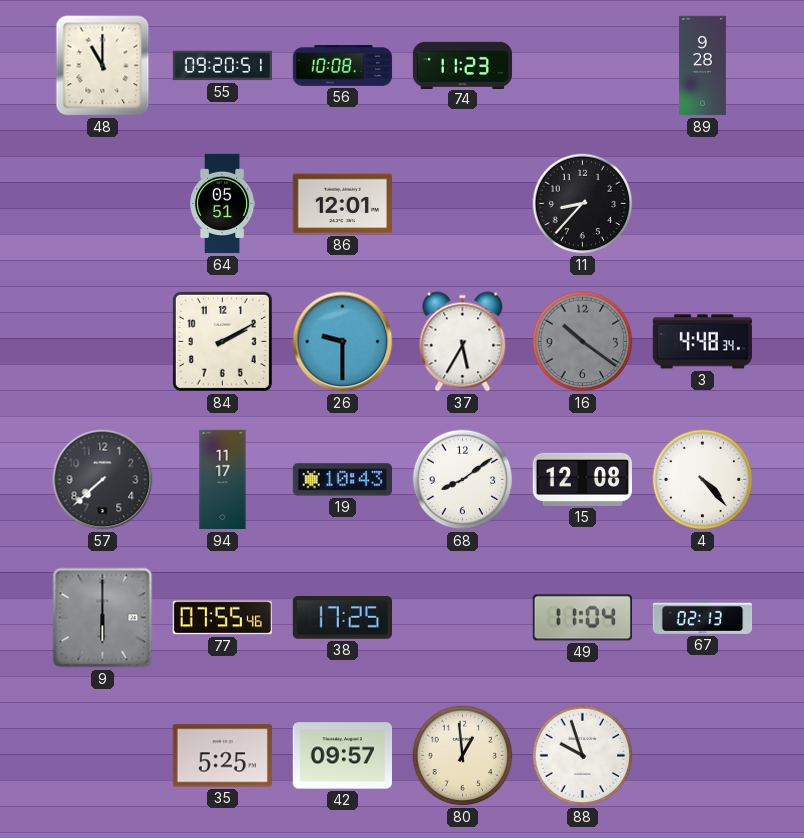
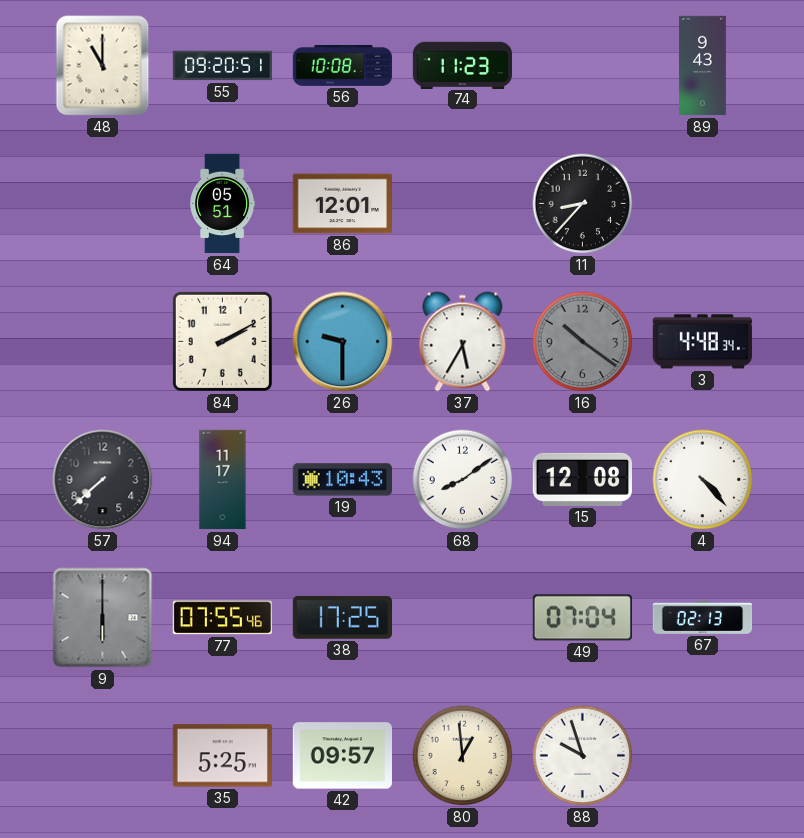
89: 9:28 -> 9:43
49: 11:04 -> 07:04
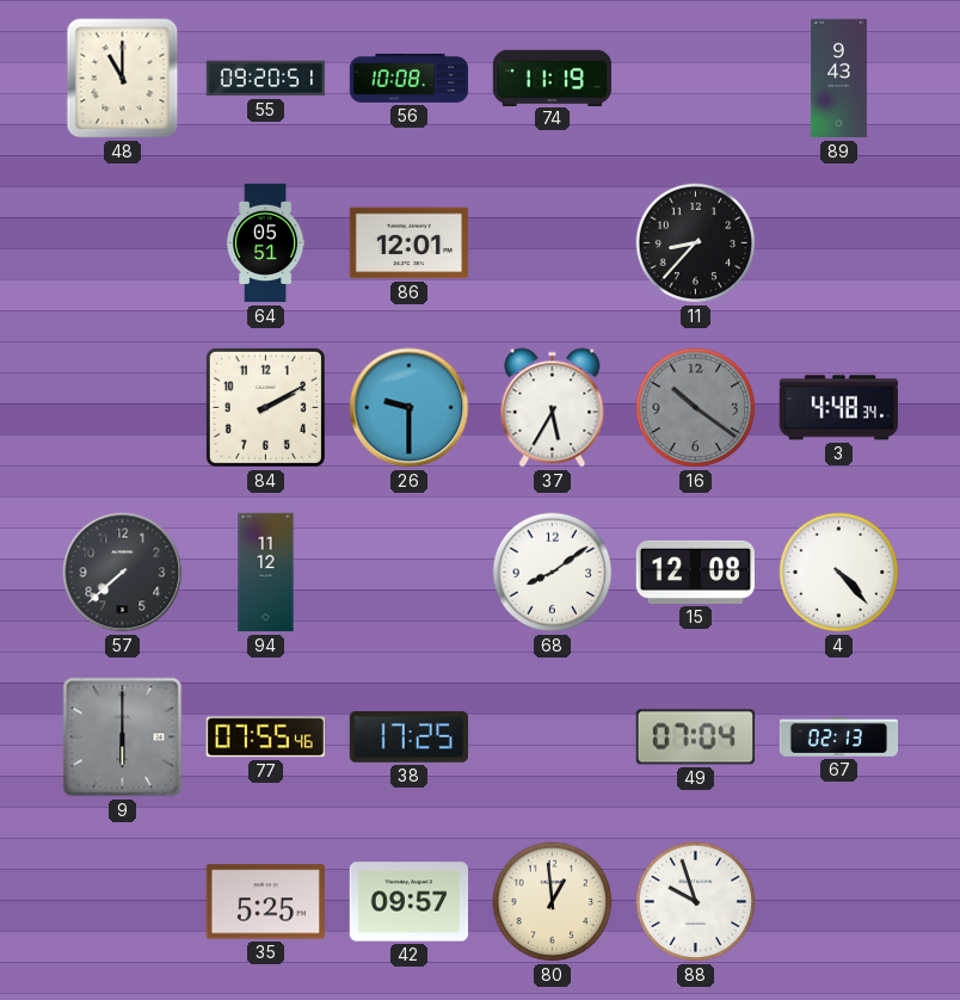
74: 11:23 -> 11:19
94: 11:17 -> 11:12
19: 10:43 -> none
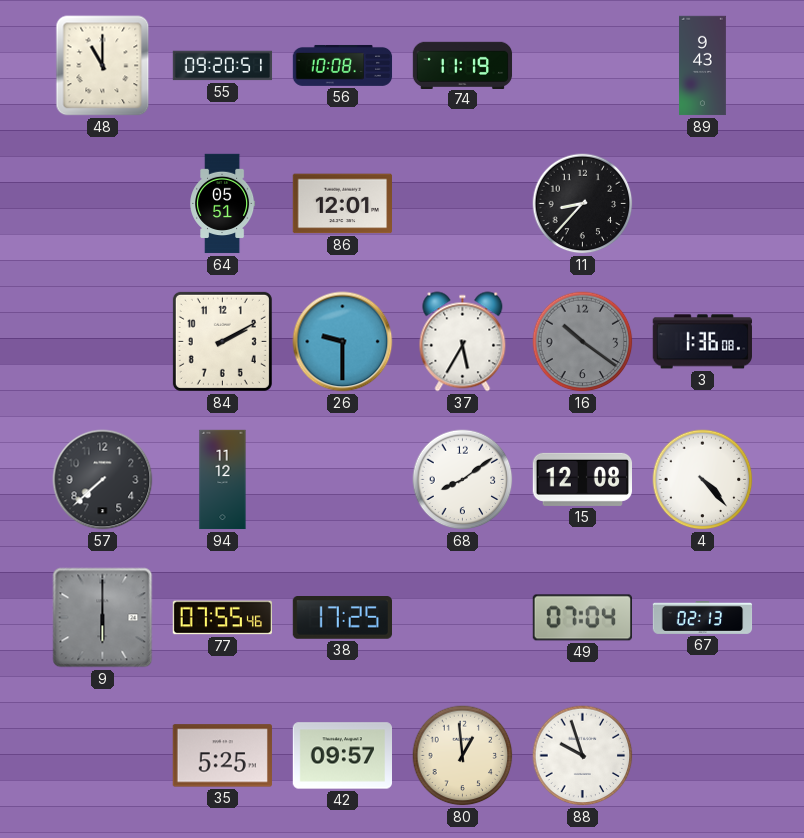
3: 4:48 -> 1:36
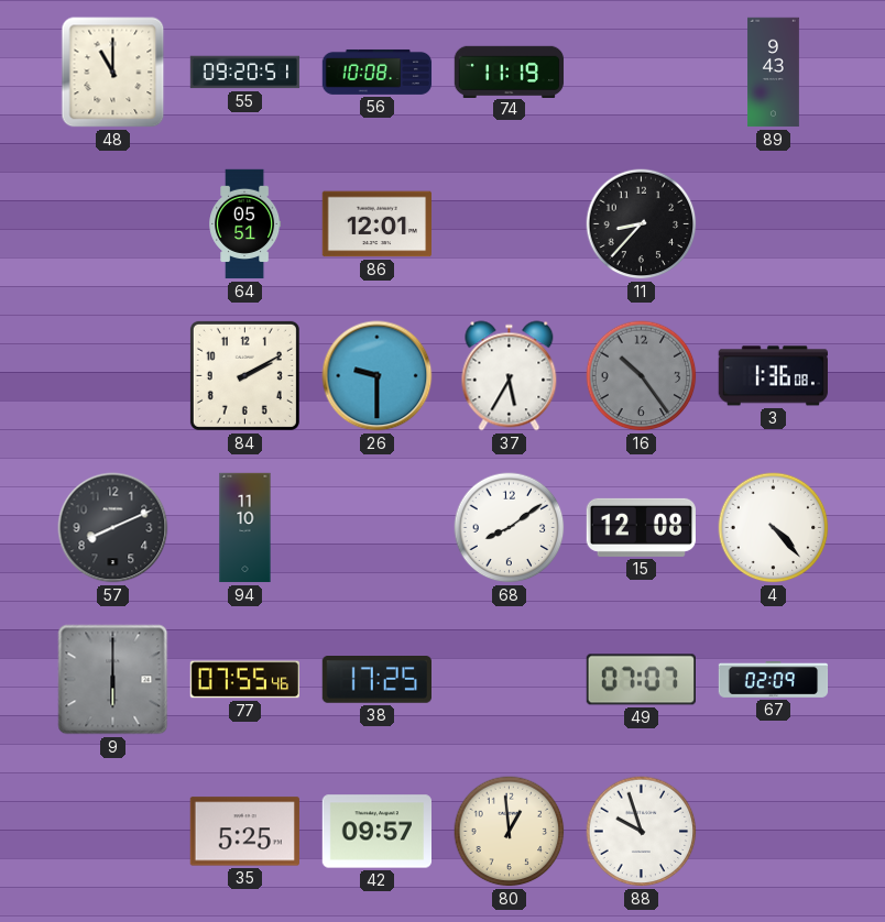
16: 10:21 -> 10:24
57: 7:38 -> 8:11
94: 11:12 -> 11:10
49: 07:04 -> 07:07
67: 02:13 -> 02:09
